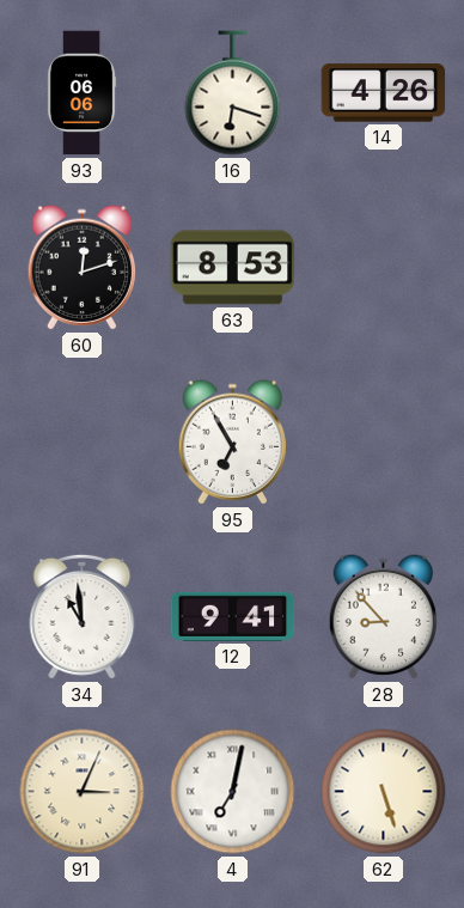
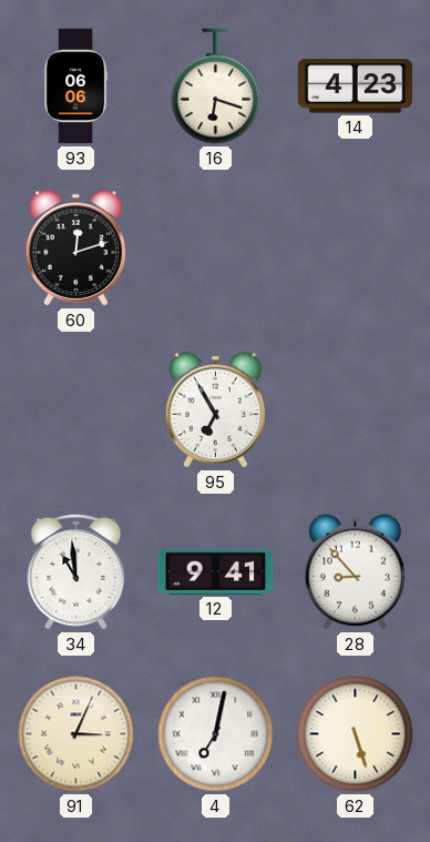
14: 4:26 -> 4:23
63: 8:53 -> none
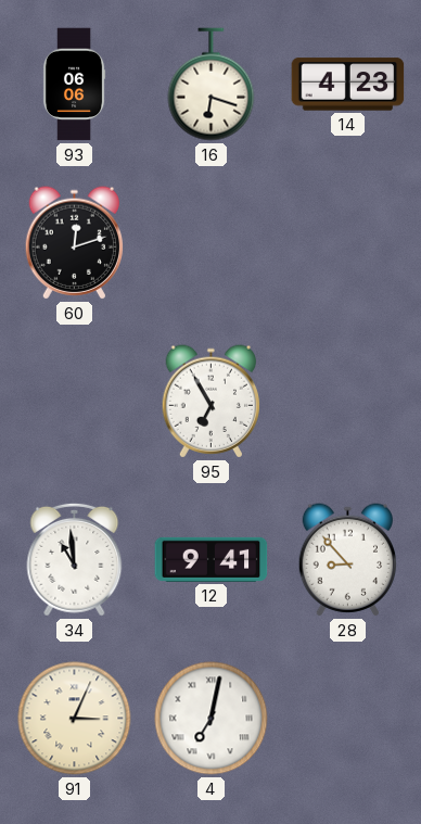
62: 5:27 -> none
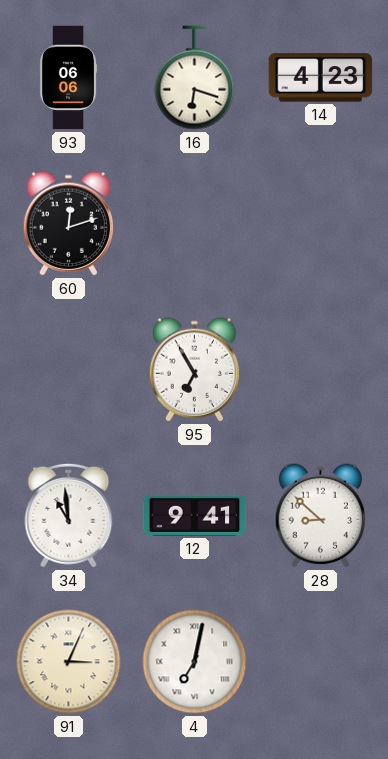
28: 8:53 -> 8:52
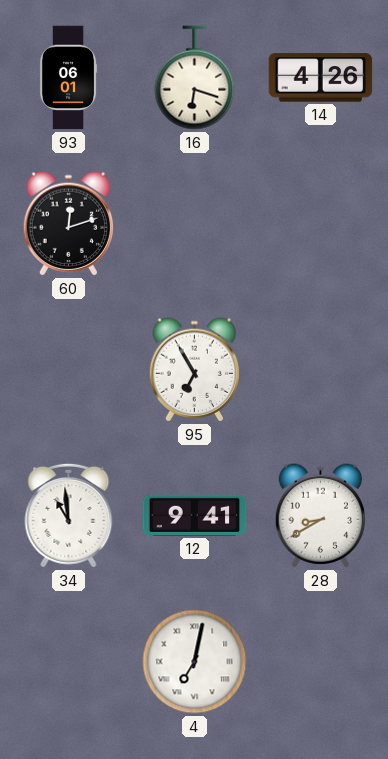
93: 06:06 -> 06:01
14: 4:23 -> 4:26
28: 8:52 -> 8:40
91: 3:04 -> none
